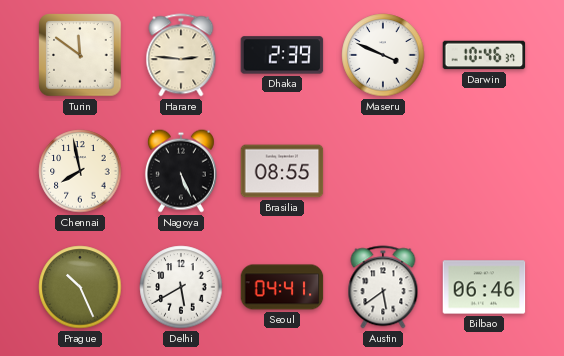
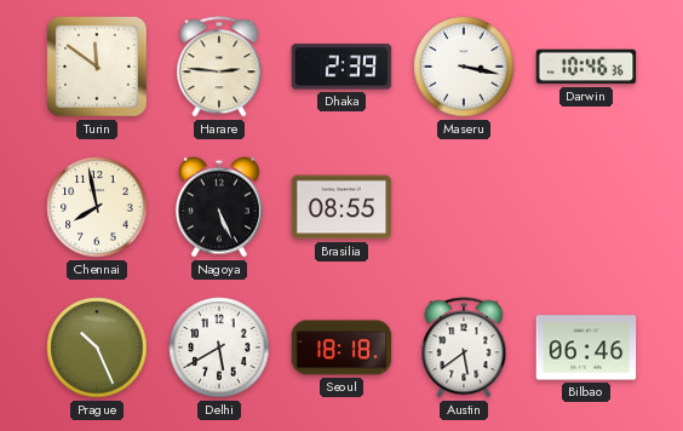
Maseru: 3:49 -> 3:17
Darwin: 10:46:37 -> 10:46:36
Seoul: 04:41 -> 18:18
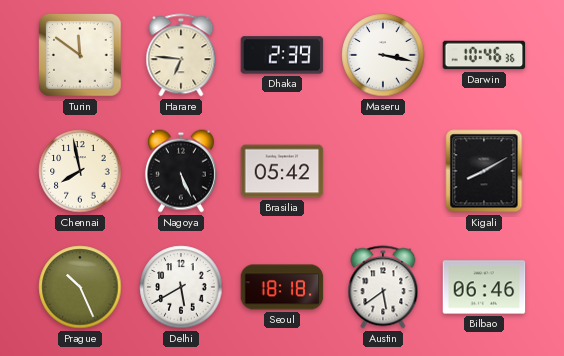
Harare: 2:46 -> 6:46
Brasilia: 08:55 -> 05:42
Kigali: none -> 8:10
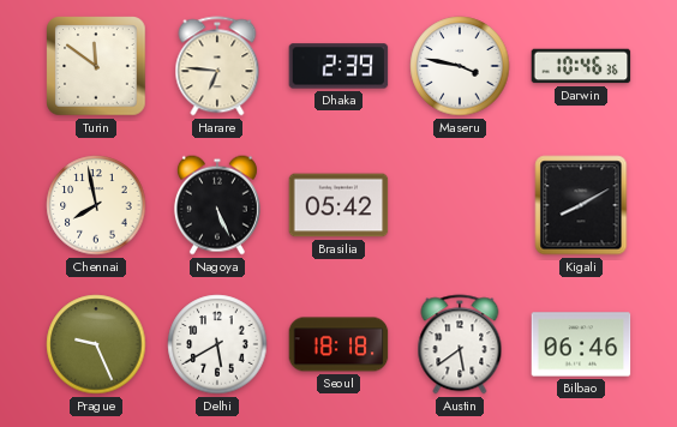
Maseru: 3:17 -> 3:47
Prague: 10:26 -> 9:26
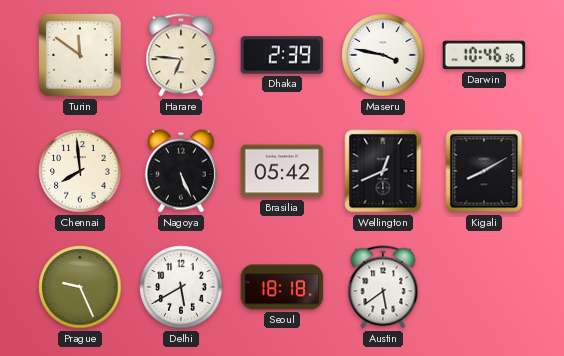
Chennai: 7:58 -> 7:59
Wellington: none -> 12:41
Bilbao: 06:46 -> none
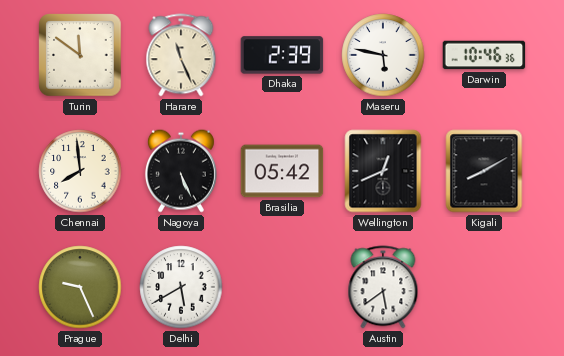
Harare: 6:46 -> 11:26
Maseru: 3:47 -> 5:47
Seoul: 18:18 -> none
